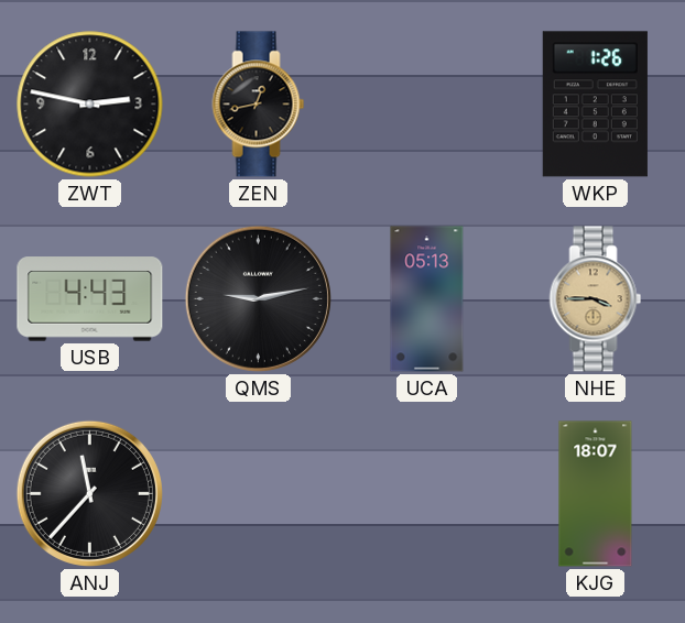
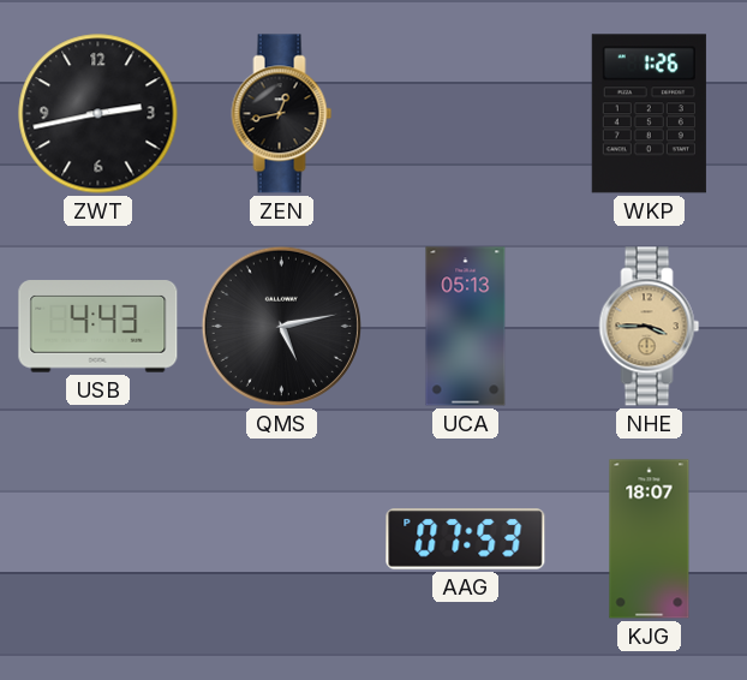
ZWT: 2:47 -> 2:43
QMS: 9:13 -> 5:13
ANJ: 11:37 -> none
AAG: none -> 07:53
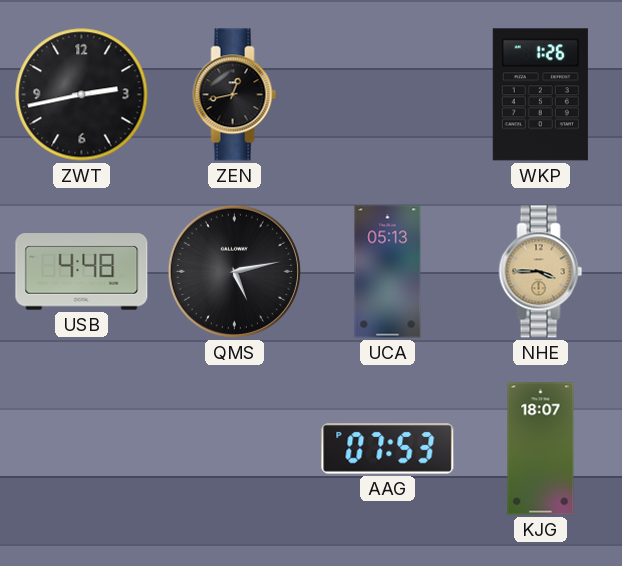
USB: 4:43 -> 4:48
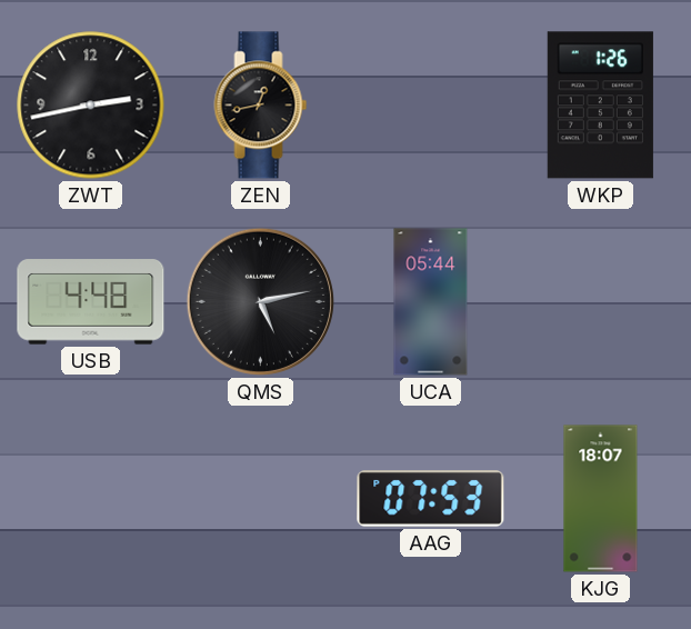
UCA: 05:13 -> 05:44
NHE: 3:45 -> none
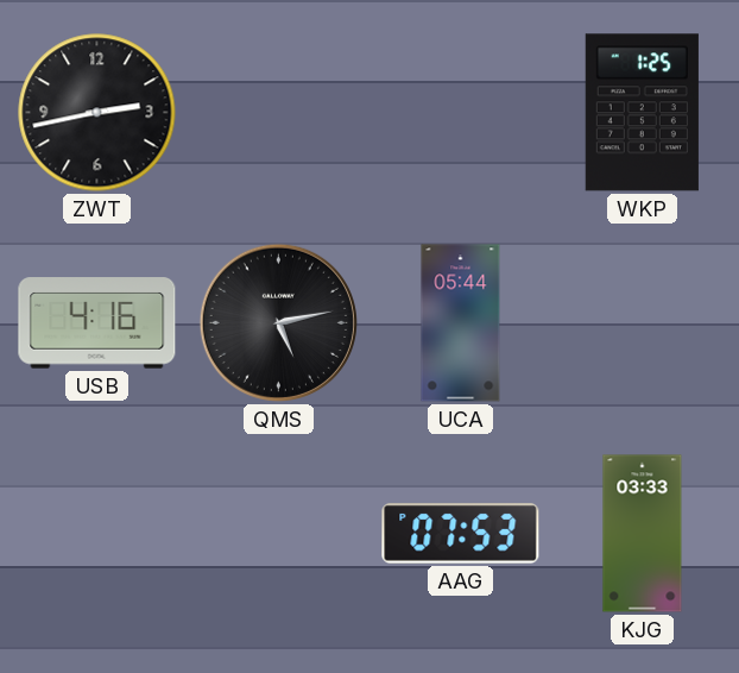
ZEN: 12:43 -> none
WKP: 1:26 -> 1:25
USB: 4:48 -> 4:16
KJG: 18:07 -> 03:33
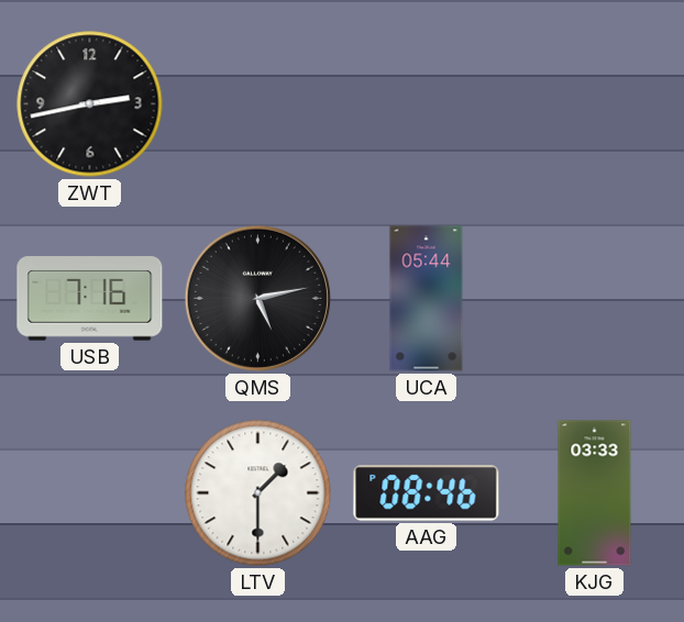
WKP: 1:25 -> none
USB: 4:16 -> 7:16
LTV: none -> 1:30
AAG: 07:53 -> 08:46
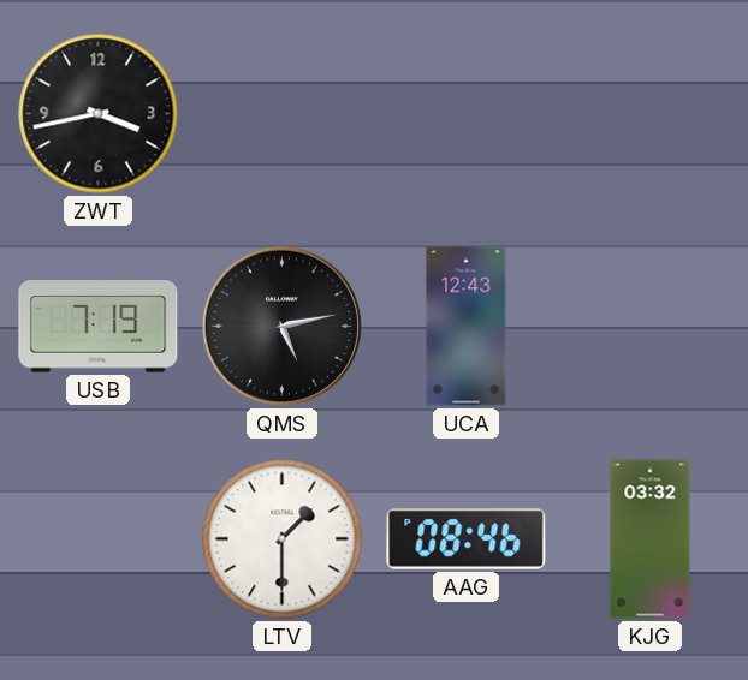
ZWT: 2:43 -> 3:43
USB: 7:16 -> 7:19
UCA: 05:44 -> 12:43
KJG: 03:33 -> 03:32
